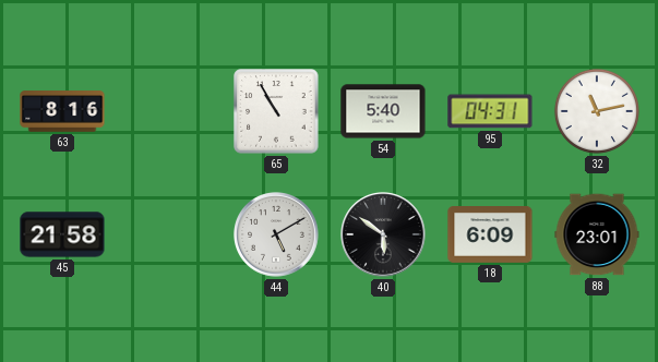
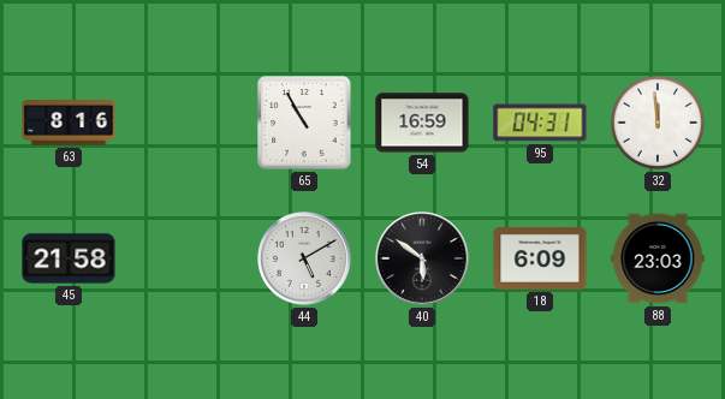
54: 5:40 -> 16:59
32: 11:13 -> 11:59
88: 23:01 -> 23:03
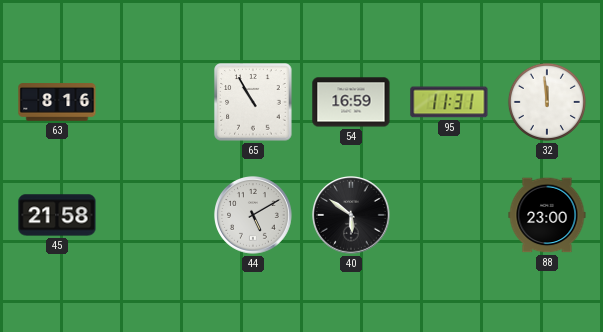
95: 04:31 -> 11:31
18: 6:09 -> none
88: 23:03 -> 23:00
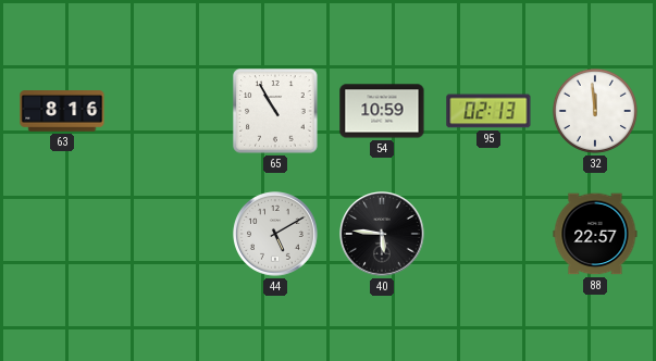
54: 16:59 -> 10:59
95: 11:31 -> 02:13
45: 21:58 -> none
40: 5:51 -> 5:46
88: 23:00 -> 22:57
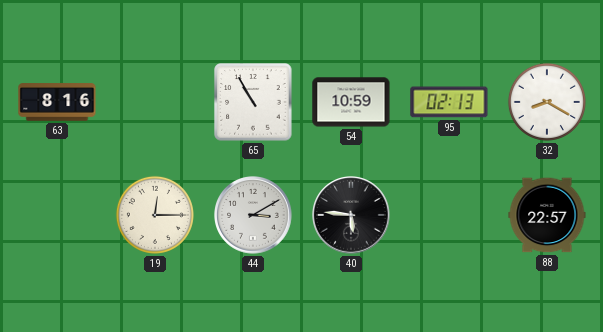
32: 11:59 -> 8:20
19: none -> 12:15
44: 5:10 -> 3:10
